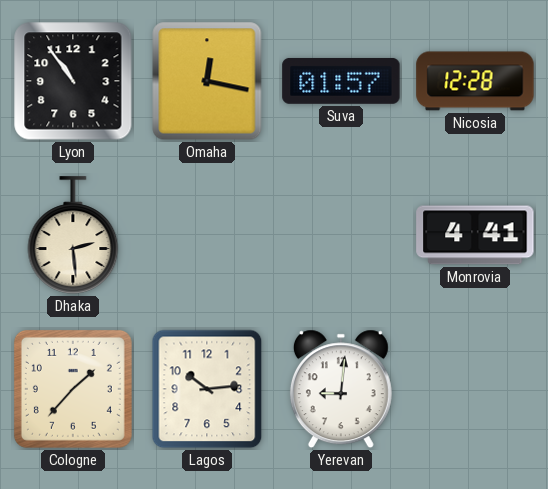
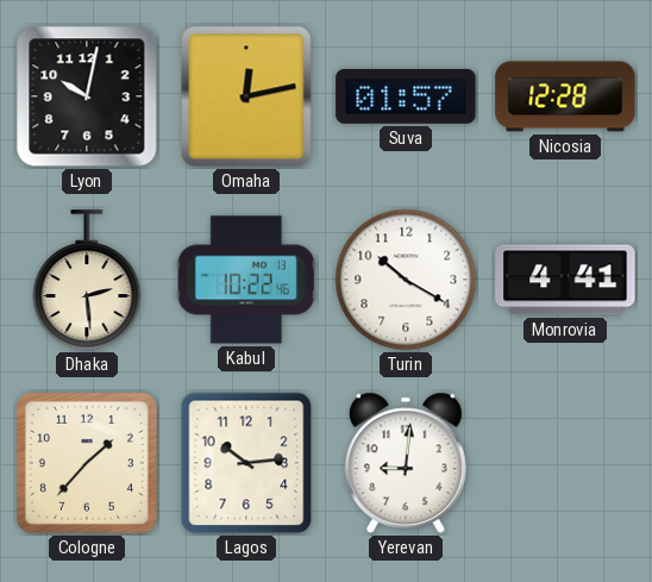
Lyon: 10:54 -> 10:02
Omaha: 12:17 -> 12:13
Kabul: none -> 10:22
Turin: none -> 10:20
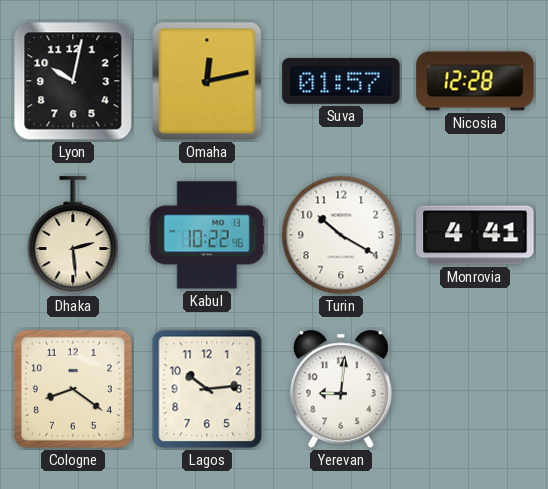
Cologne: 1:37 -> 8:21
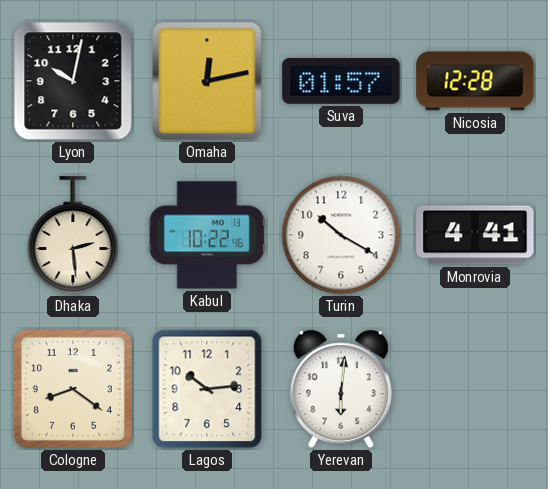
Yerevan: 9:01 -> 6:01
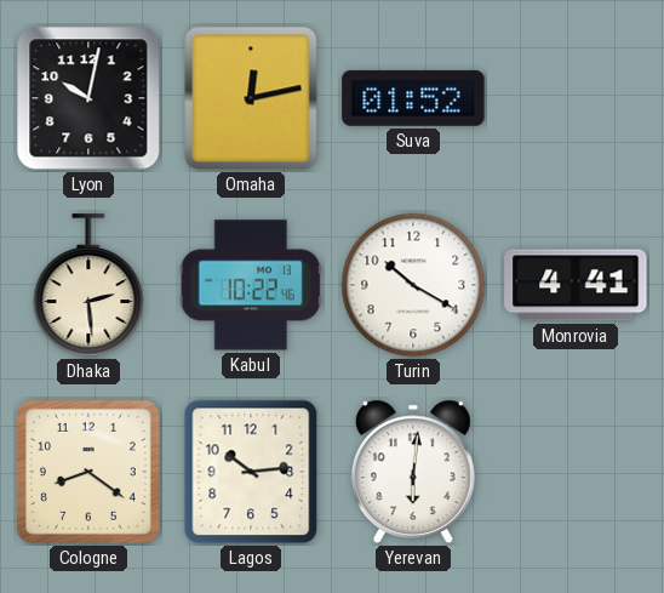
Suva: 01:57 -> 01:52
Nicosia: 12:28 -> none
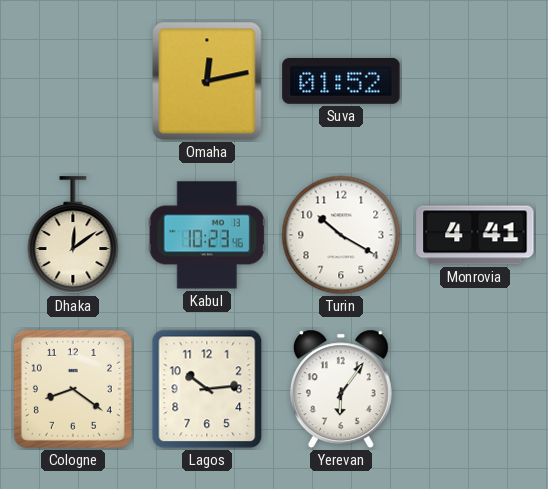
Lyon: 10:02 -> none
Dhaka: 2:29 -> 12:09
Kabul: 10:22 -> 10:23
Yerevan: 6:01 -> 6:06
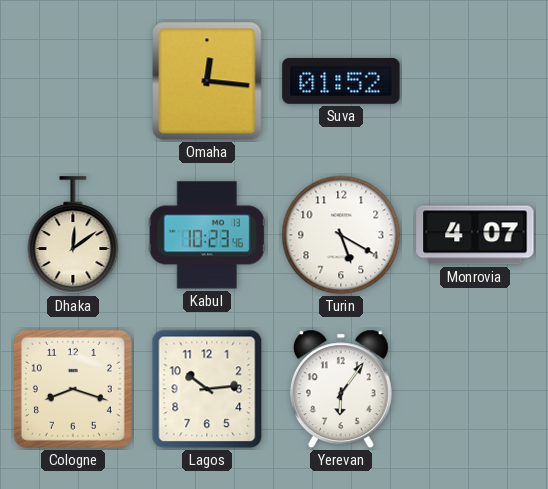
Omaha: 12:13 -> 12:16
Turin: 10:20 -> 5:20
Monrovia: 4:41 -> 4:07
Cologne: 8:21 -> 8:18
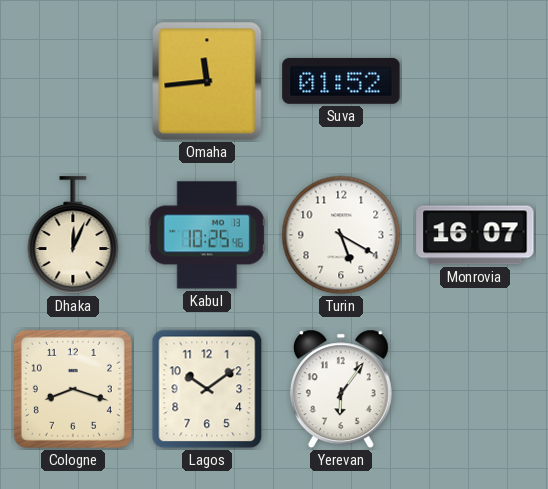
Omaha: 12:16 -> 11:44
Dhaka: 12:09 -> 12:04
Kabul: 10:23 -> 10:25
Monrovia: 4:07 -> 16:07
Lagos: 10:14 -> 10:09
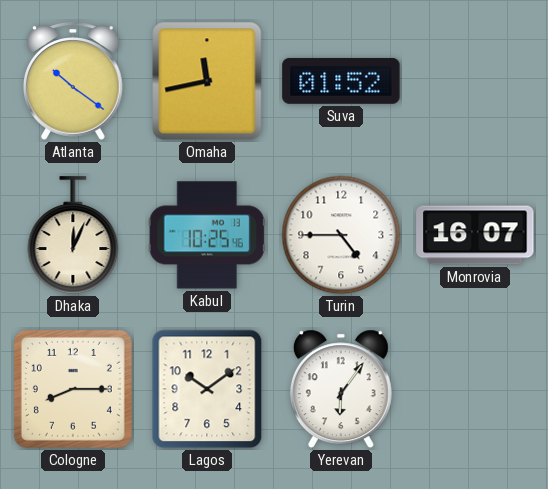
Atlanta: none -> 10:21
Omaha: 11:44 -> 11:43
Turin: 5:20 -> 4:45
Cologne: 8:18 -> 8:15
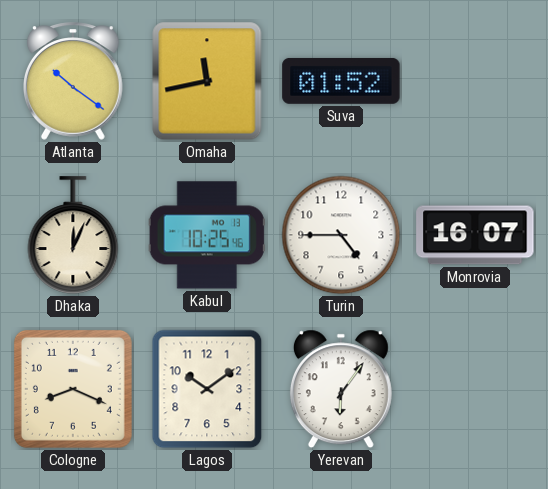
Cologne: 8:15 -> 8:19
